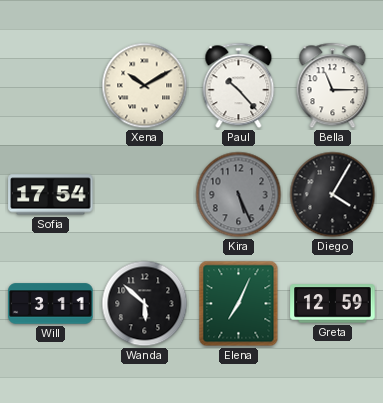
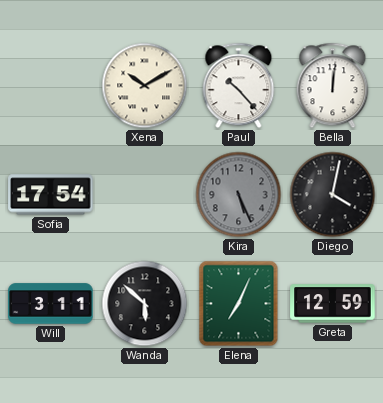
Bella: 11:15 -> 12:01
Diego: 4:05 -> 4:02
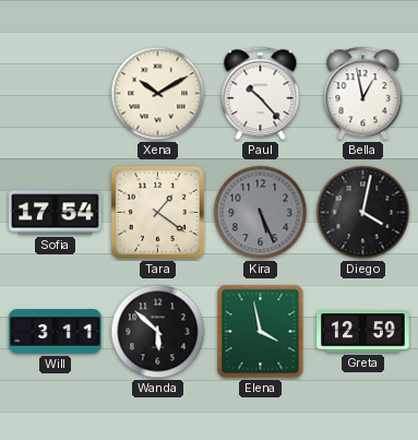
Bella: 12:01 -> 12:58
Tara: none -> 1:21
Elena: 7:04 -> 3:58
